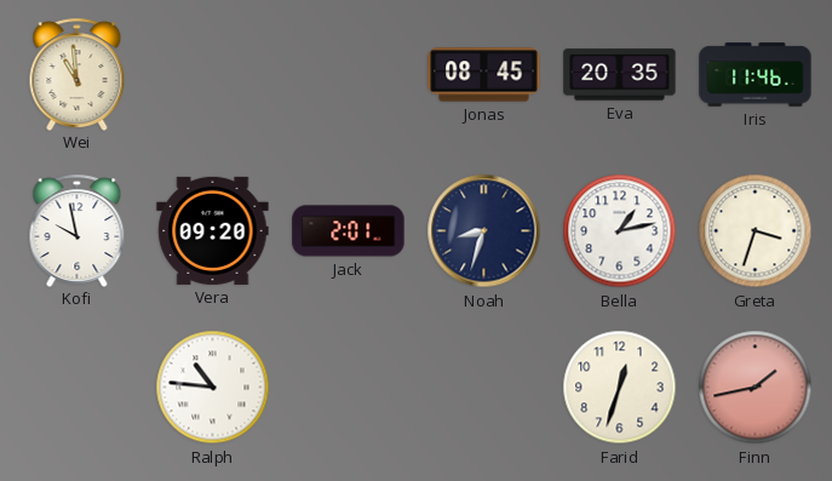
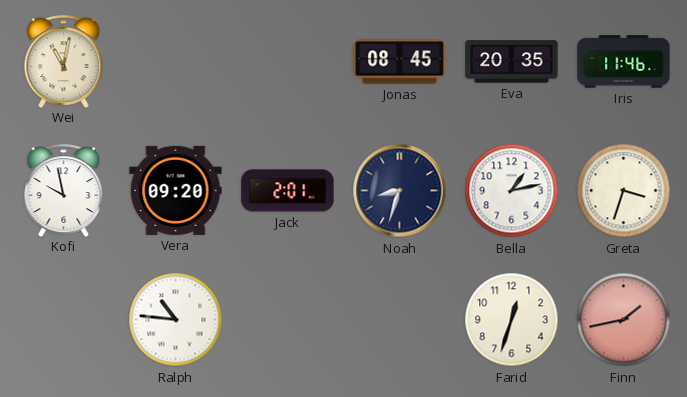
Wei: 10:59 -> 11:02
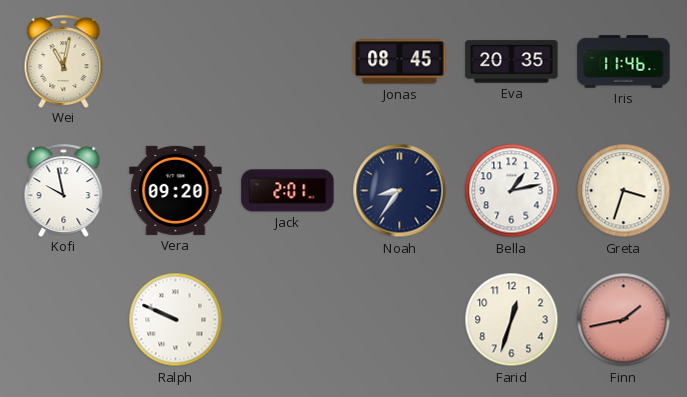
Noah: 8:33 -> 8:36
Ralph: 10:46 -> 9:49
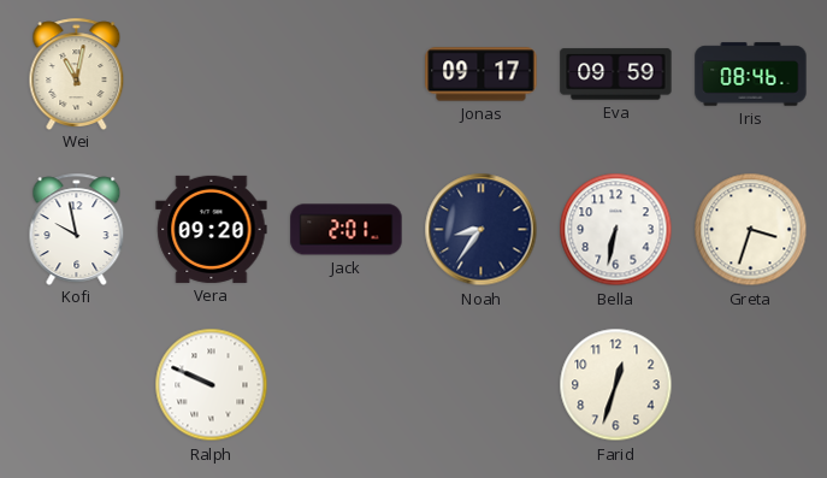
Jonas: 08:45 -> 09:17
Eva: 20:35 -> 09:59
Iris: 11:46 -> 08:46
Bella: 1:13 -> 6:32
Finn: 1:43 -> none
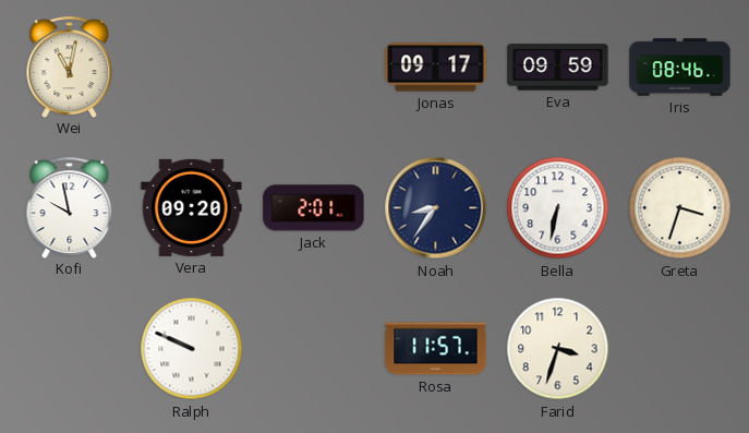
Rosa: none -> 11:57
Farid: 12:33 -> 3:33
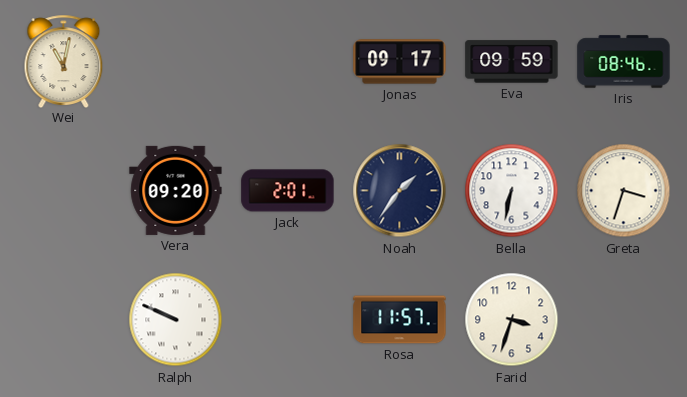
Kofi: 9:58 -> none
Noah: 8:36 -> 1:36
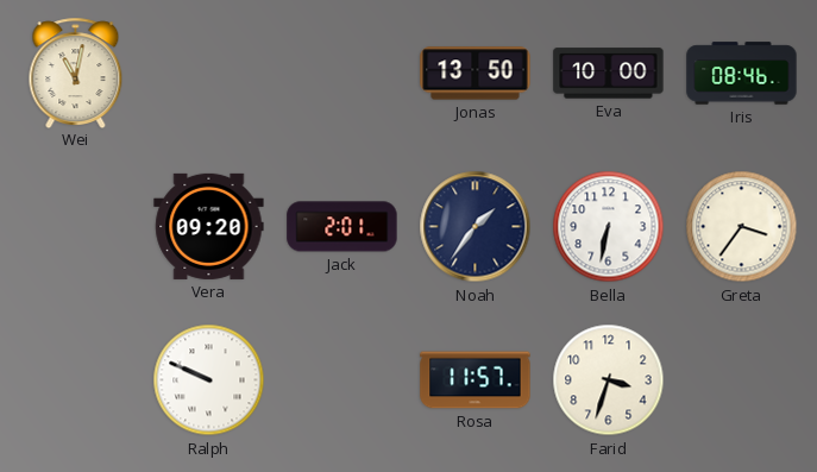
Jonas: 09:17 -> 13:50
Eva: 09:59 -> 10:00
Greta: 3:33 -> 3:36
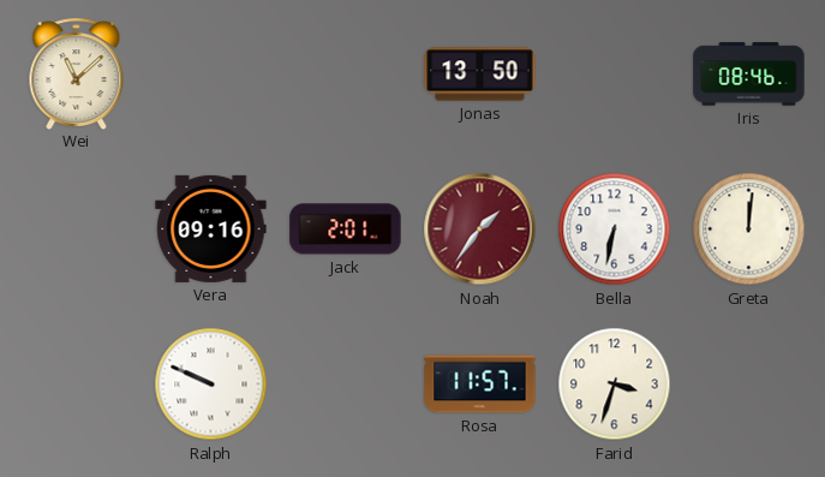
Wei: 11:02 -> 11:08
Eva: 10:00 -> none
Vera: 09:20 -> 09:16
Noah dial: navy -> burgundy
Greta: 3:36 -> 12:01
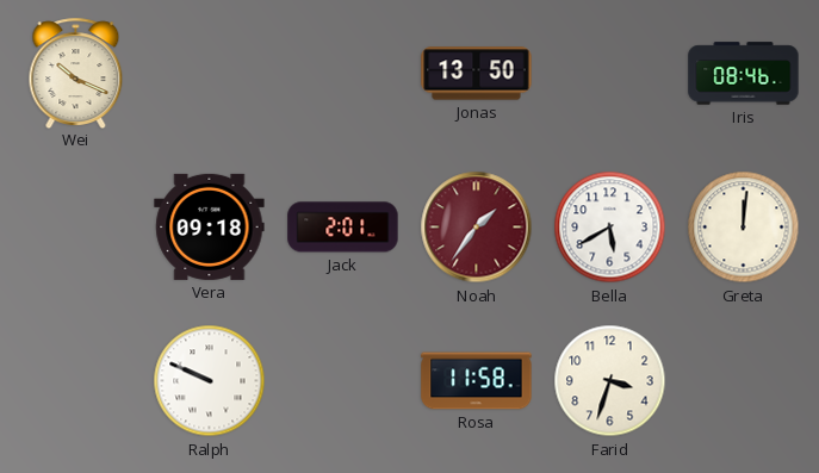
Wei: 11:08 -> 10:19
Vera: 09:16 -> 09:18
Bella: 6:32 -> 5:40
Rosa: 11:57 -> 11:58
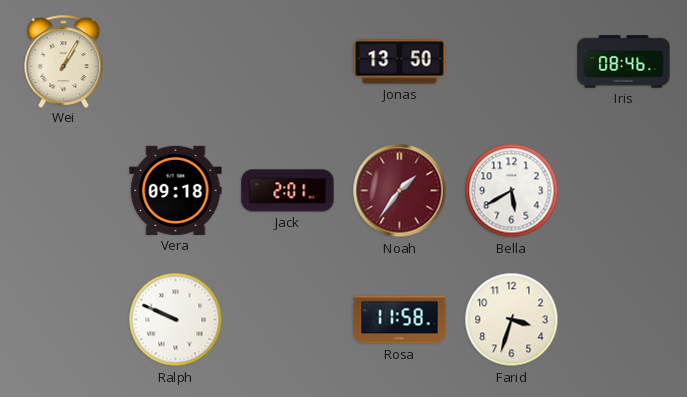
Wei: 10:19 -> 1:05
Greta: 12:01 -> none
